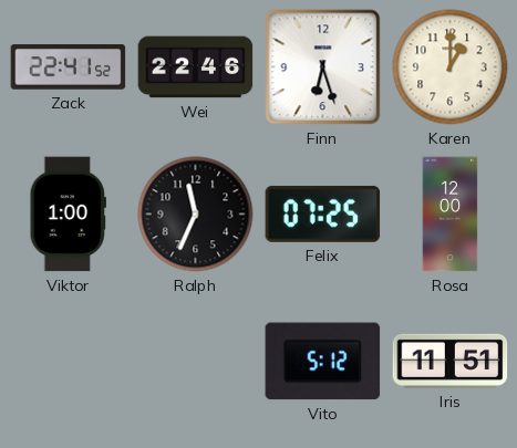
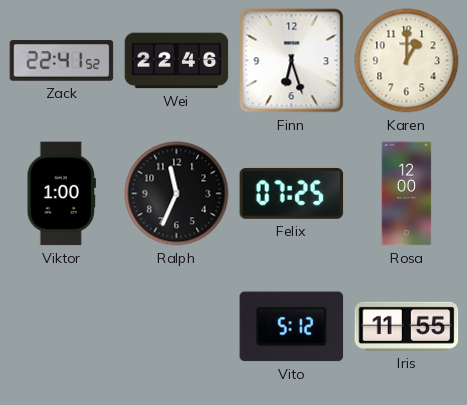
Iris: 11:51 -> 11:55
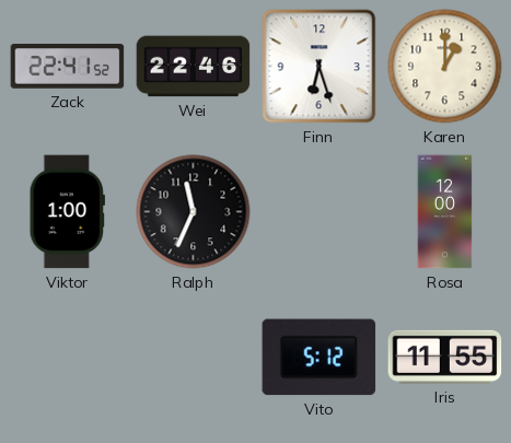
Felix: 07:25 -> none
